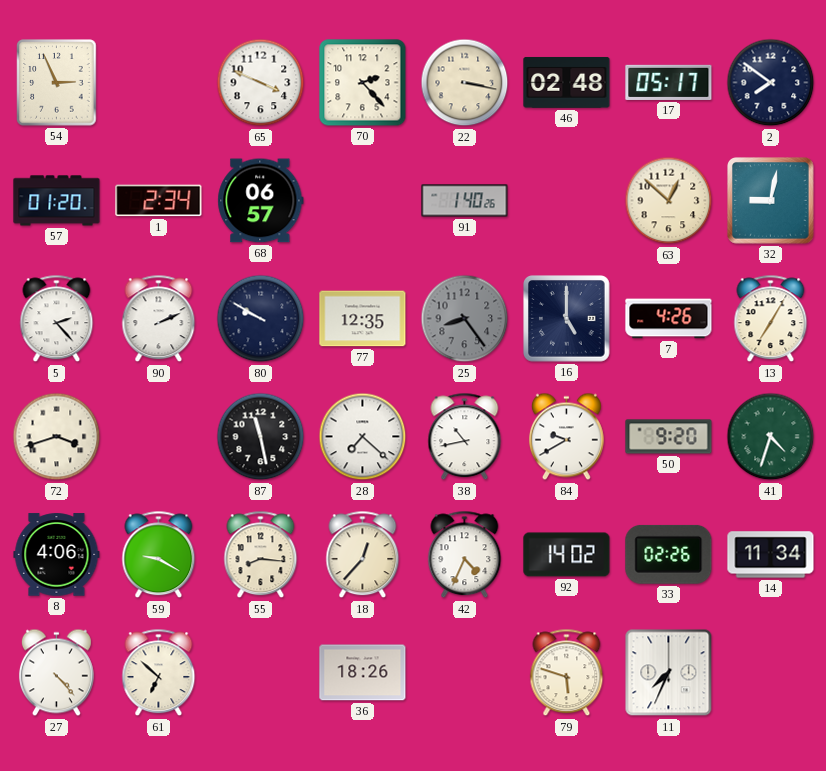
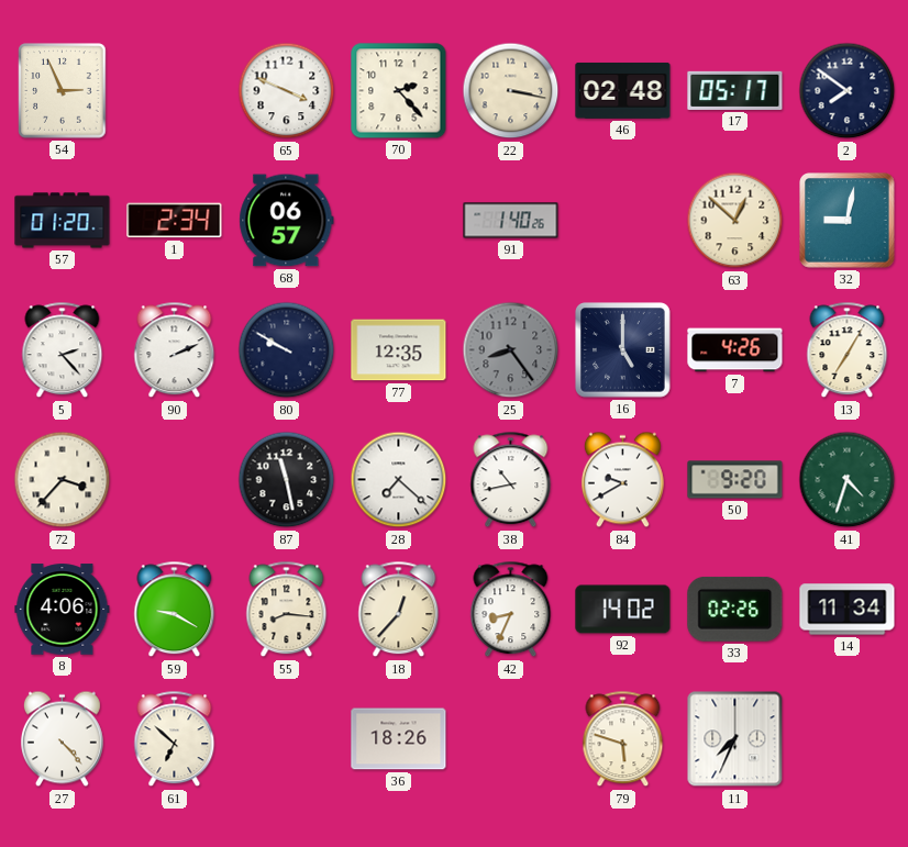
72: 3:42 -> 3:37
42: 4:34 -> 8:34
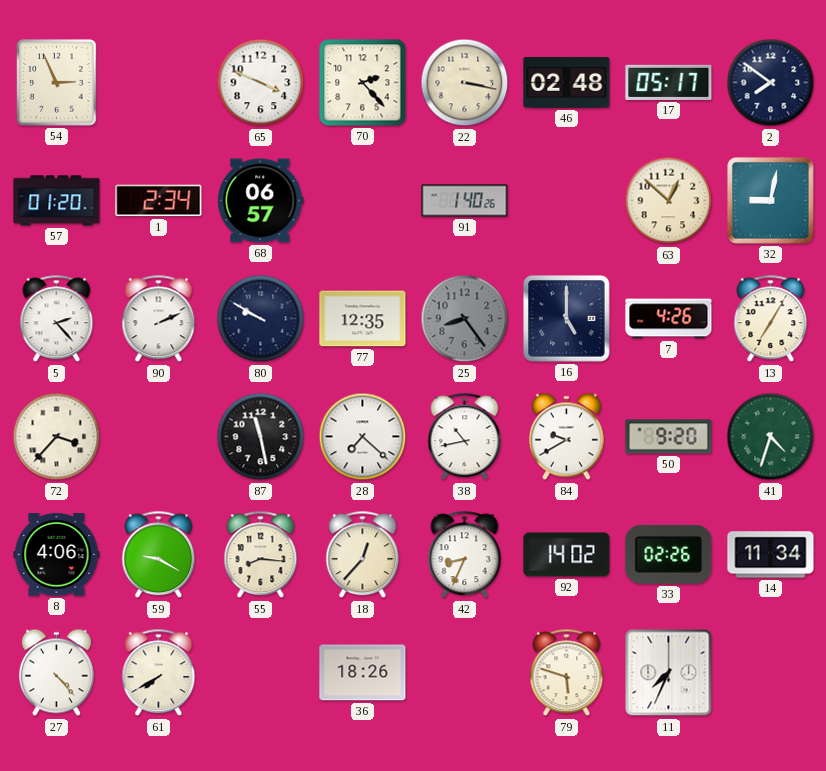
61: 6:52 -> 7:40
